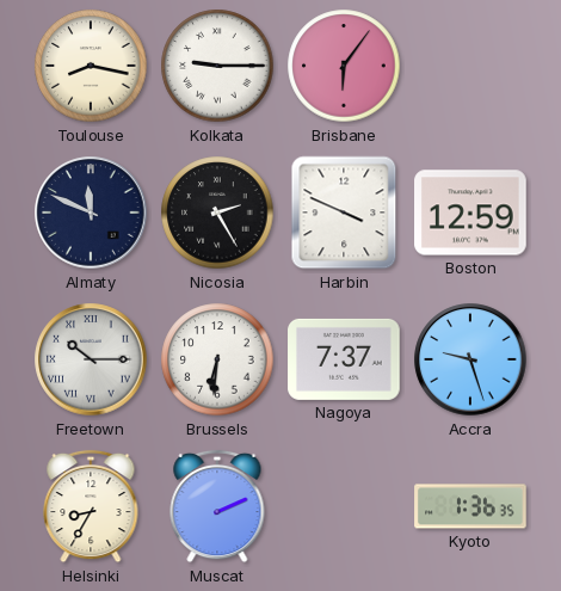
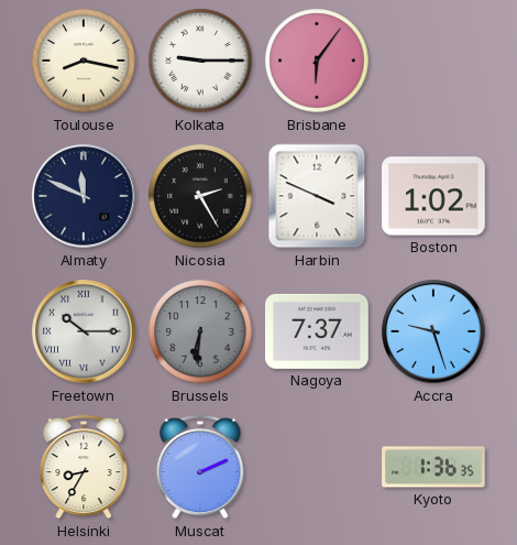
Boston: 12:59 -> 1:02
Brussels dial: white -> grey
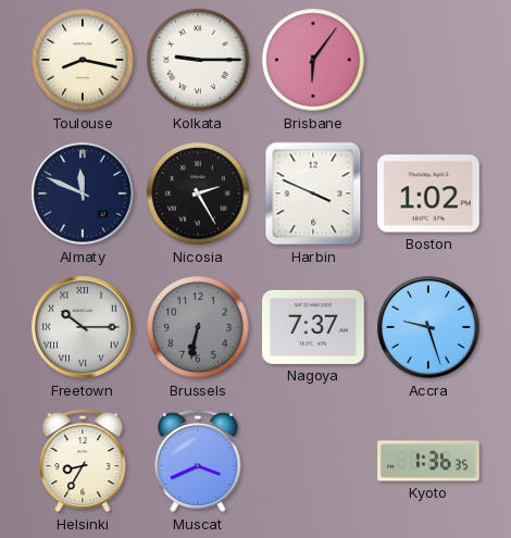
Brussels: 6:31 -> 6:32
Muscat: 2:11 -> 3:41
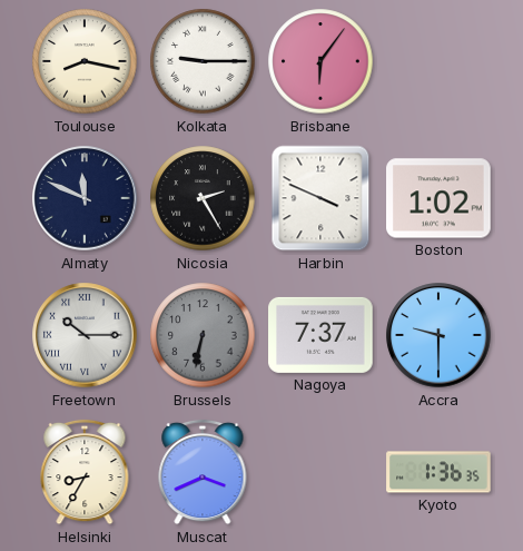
Accra: 9:27 -> 9:30
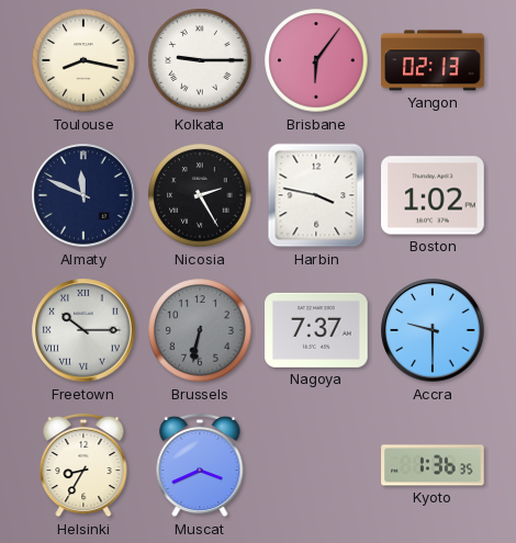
Yangon: none -> 02:13
Harbin: 3:49 -> 3:47
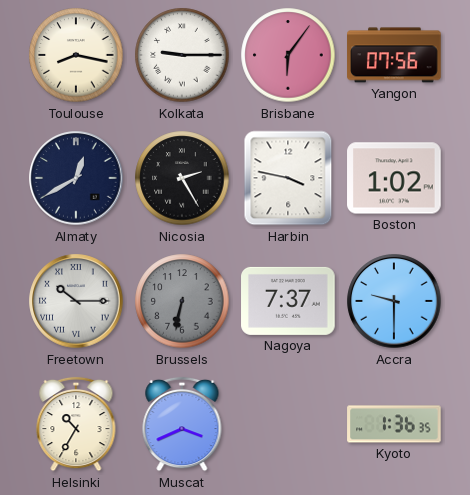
Yangon: 02:13 -> 07:56
Almaty: 11:49 -> 12:40
Helsinki: 8:35 -> 10:35
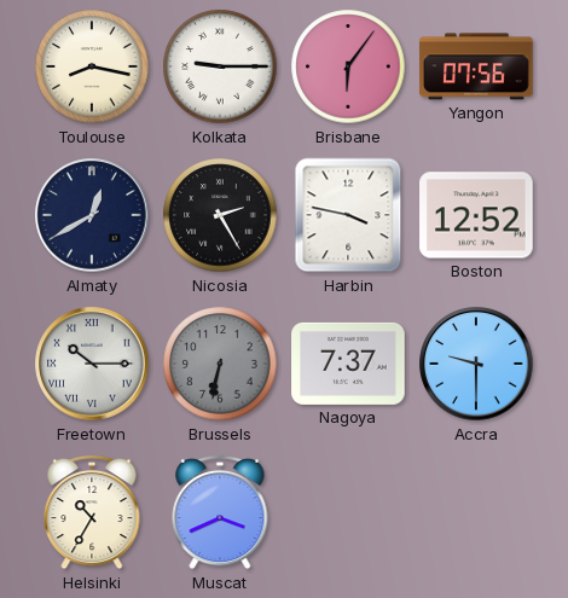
Boston: 1:02 -> 12:52
Kyoto: 1:36 -> none
